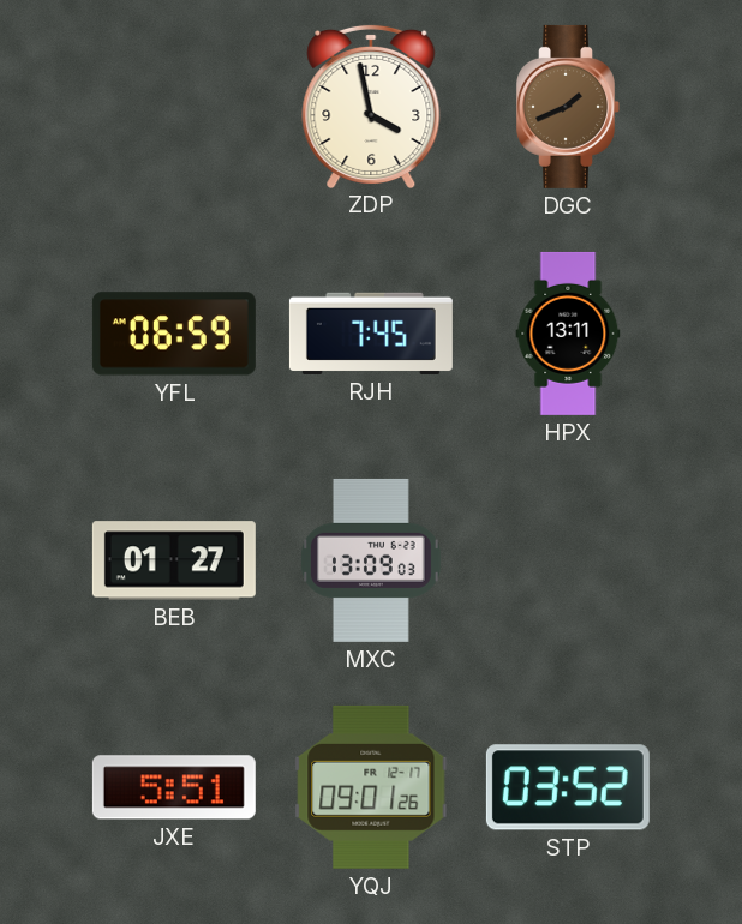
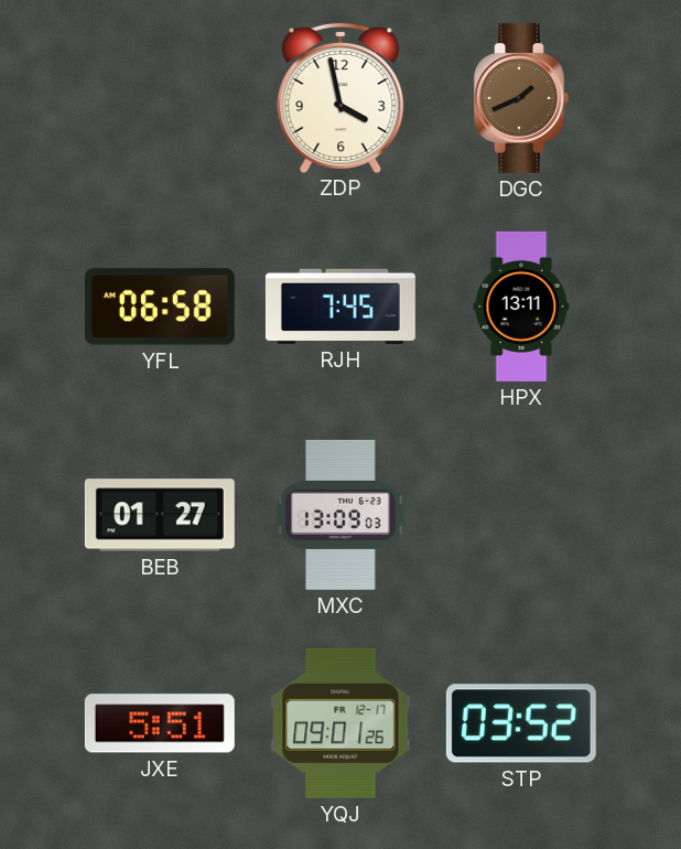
YFL: 06:59 -> 06:58
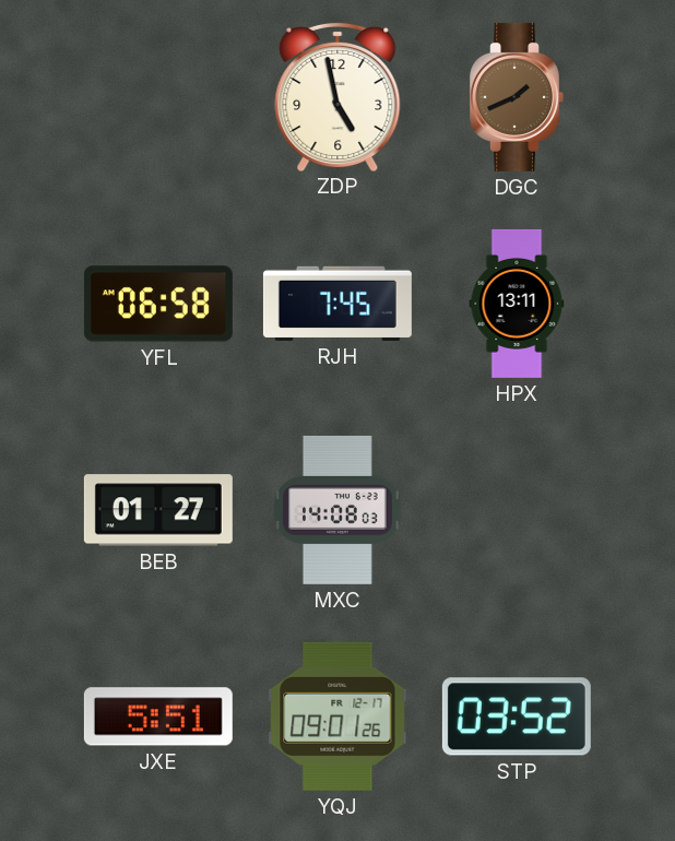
ZDP: 3:58 -> 4:58
MXC: 13:09 -> 14:08
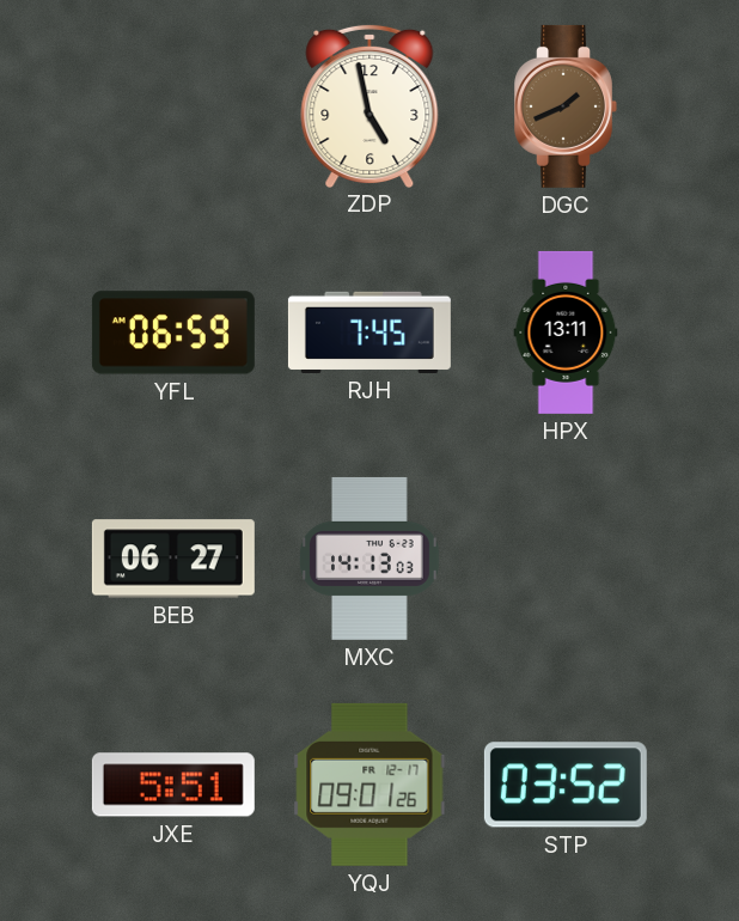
YFL: 06:58 -> 06:59
BEB: 01:27 -> 06:27
MXC: 14:08 -> 14:13
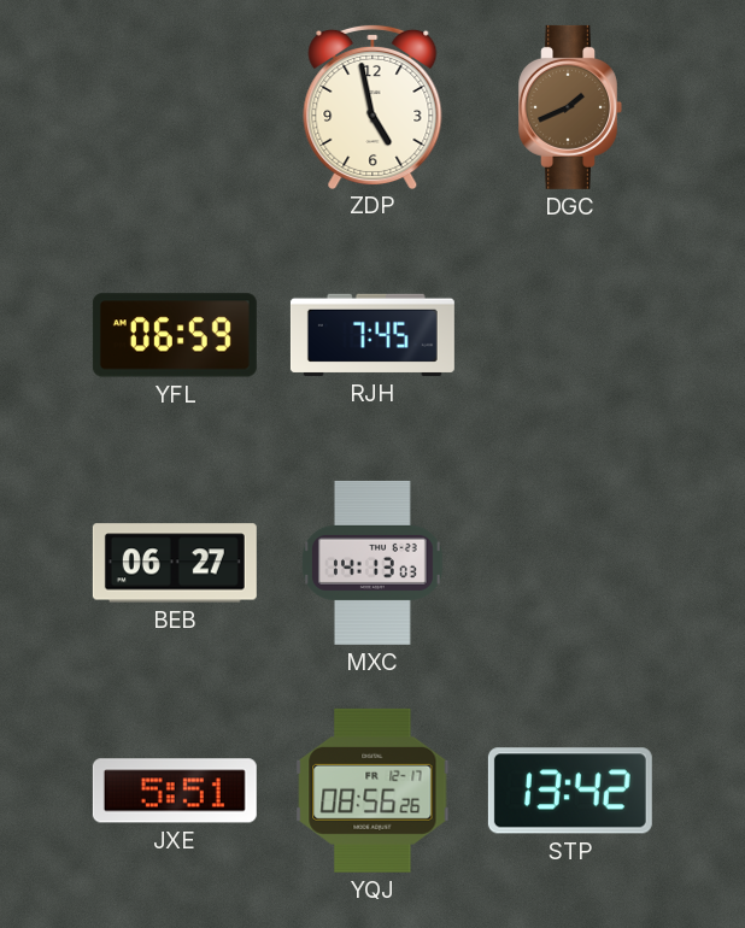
HPX: 13:11 -> none
YQJ: 09:01 -> 08:56
STP: 03:52 -> 13:42
